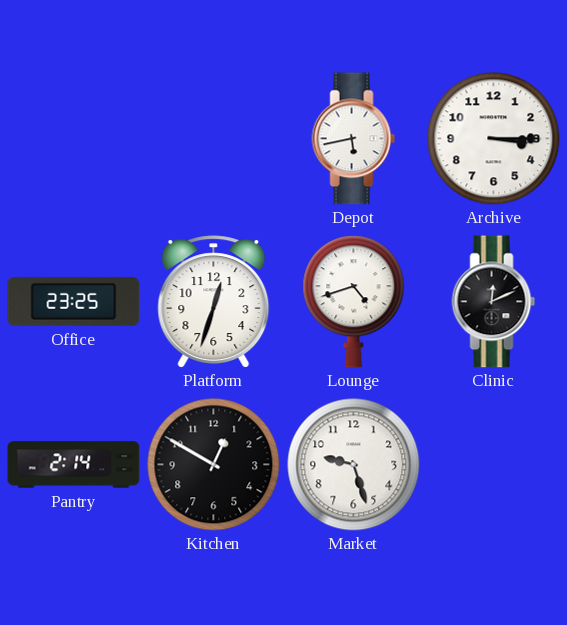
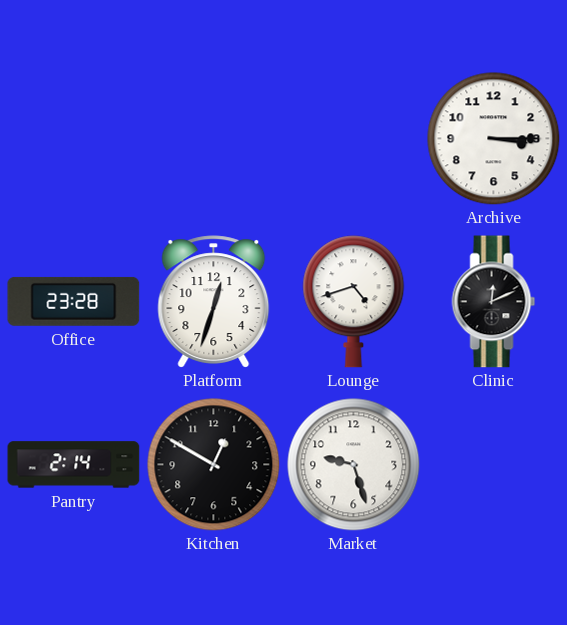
Depot: 5:43 -> none
Office: 23:25 -> 23:28
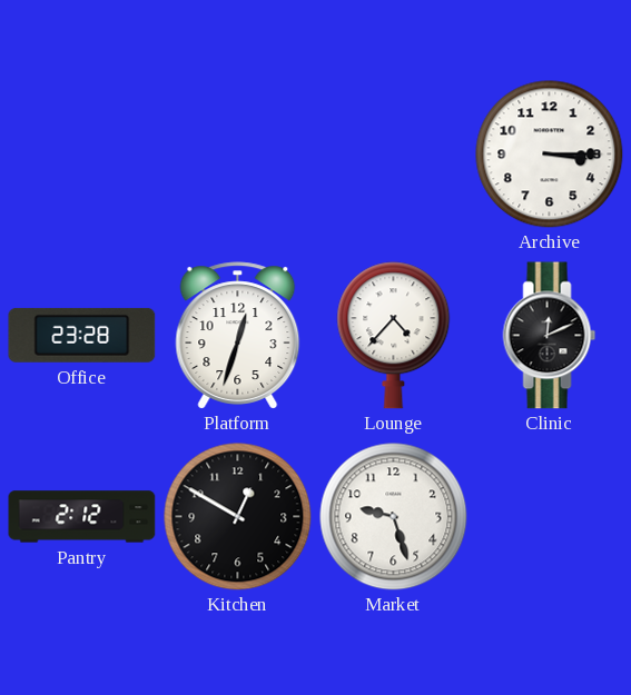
Lounge: 4:42 -> 4:37
Pantry: 2:14 -> 2:12
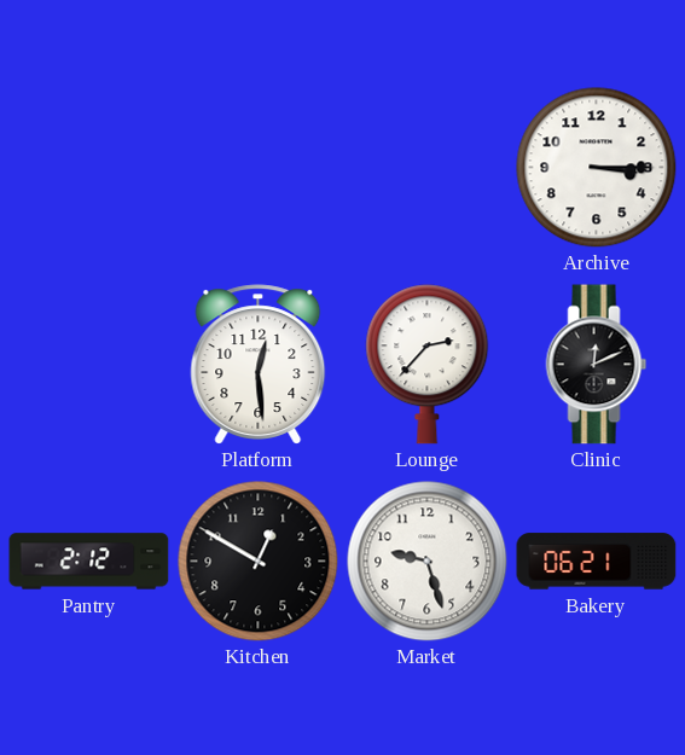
Office: 23:28 -> none
Platform: 12:33 -> 12:29
Lounge: 4:37 -> 2:37
Bakery: none -> 06:21
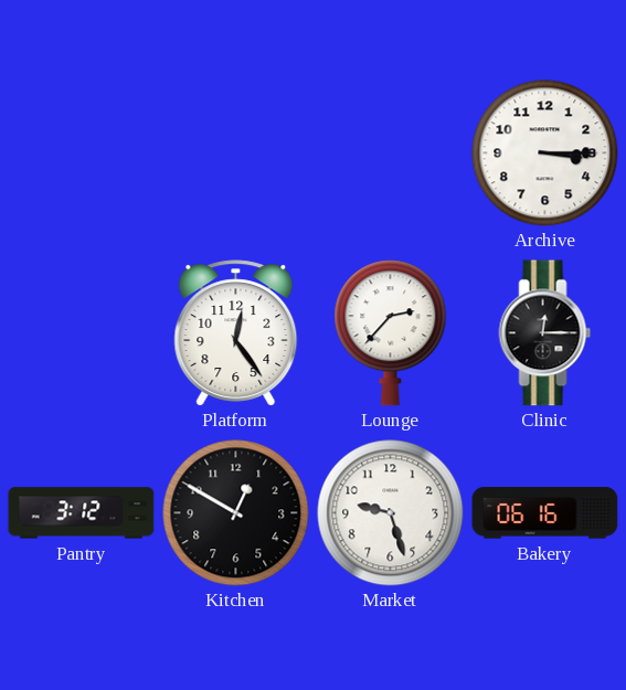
Platform: 12:29 -> 12:24
Clinic: 12:11 -> 12:15
Pantry: 2:12 -> 3:12
Bakery: 06:21 -> 06:16
